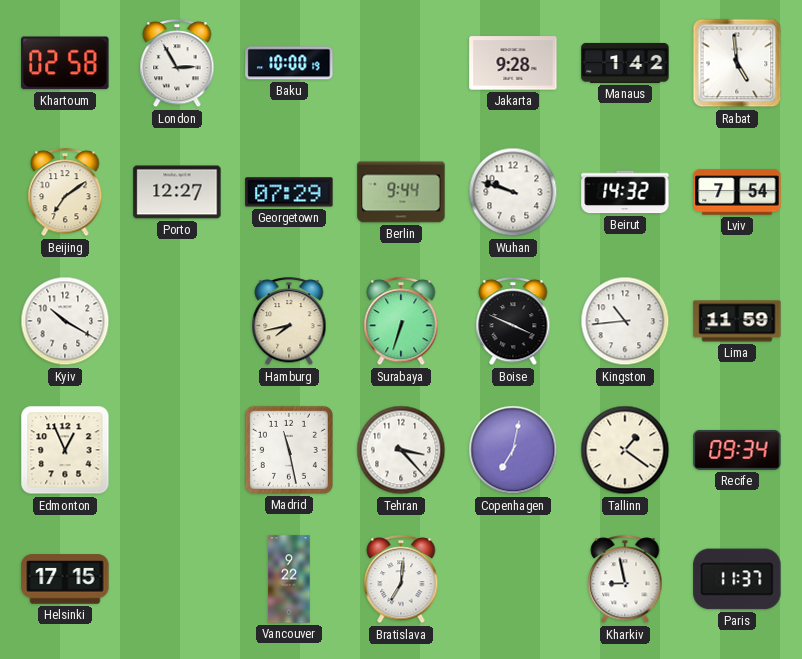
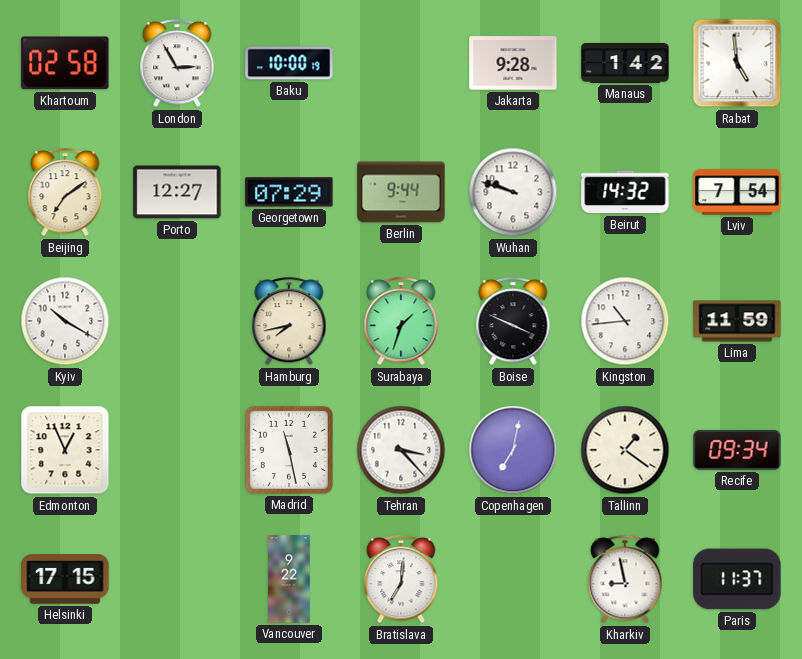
Surabaya: 6:33 -> 1:33
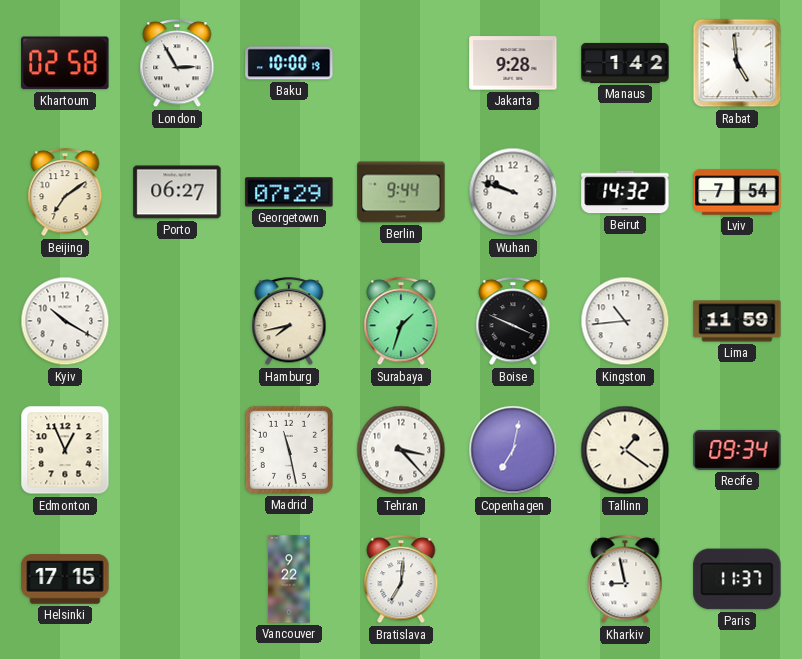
Porto: 12:27 -> 06:27
